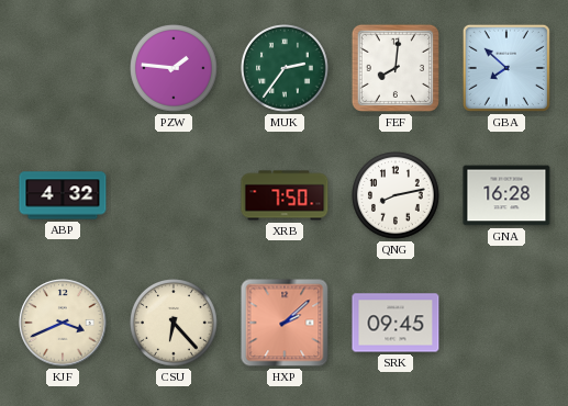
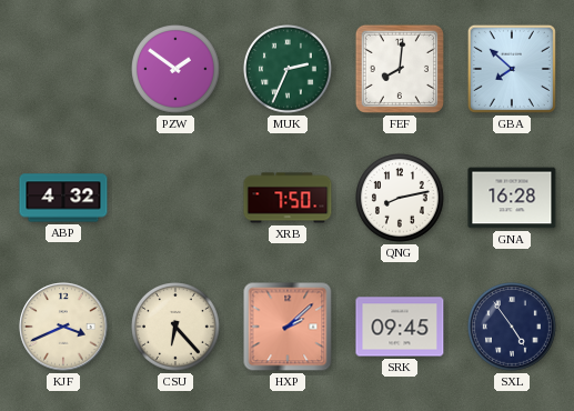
PZW: 1:46 -> 1:51
MUK: 2:36 -> 2:34
SXL: none -> 4:54
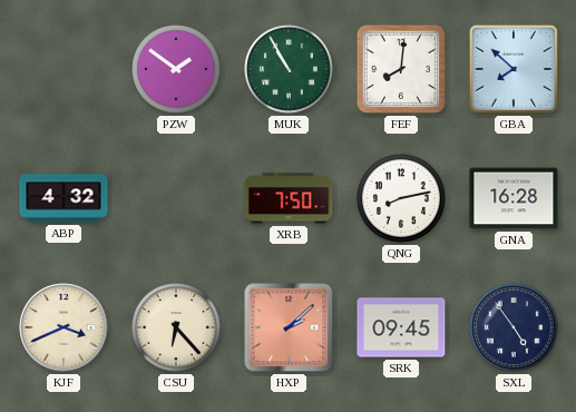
MUK: 2:34 -> 10:55
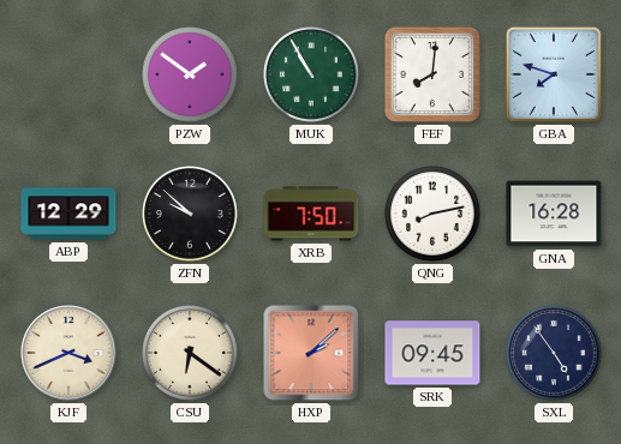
GBA: 7:52 -> 7:48
ABP: 4:32 -> 12:29
ZFN: none -> 9:52
CSU: 6:23 -> 6:21
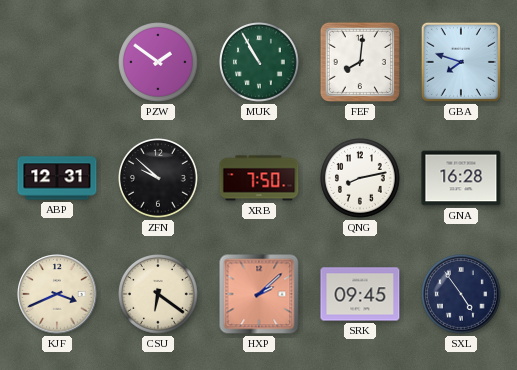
ABP: 12:29 -> 12:31
